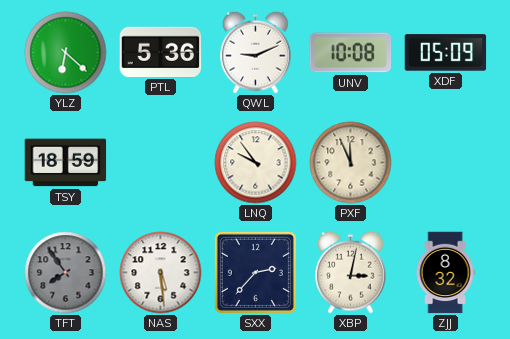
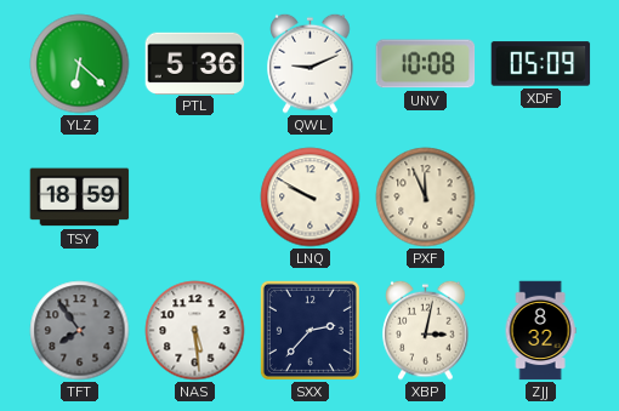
LNQ: 9:54 -> 9:50
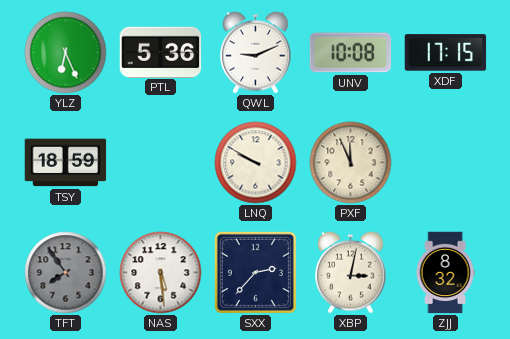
YLZ: 6:22 -> 6:26
XDF: 05:09 -> 17:15
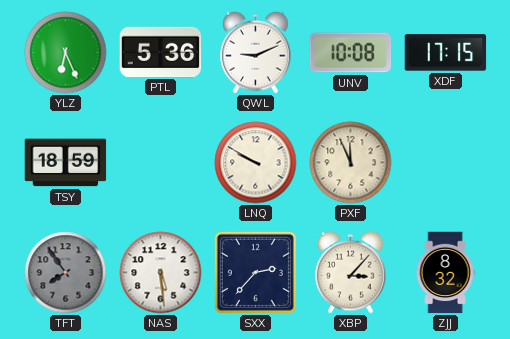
XBP: 3:02 -> 3:07
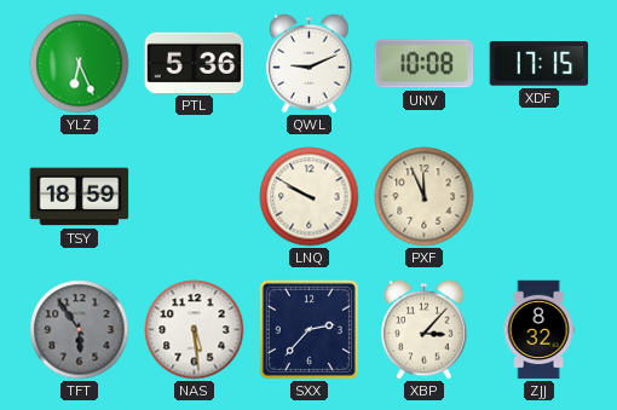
TFT: 7:54 -> 5:54
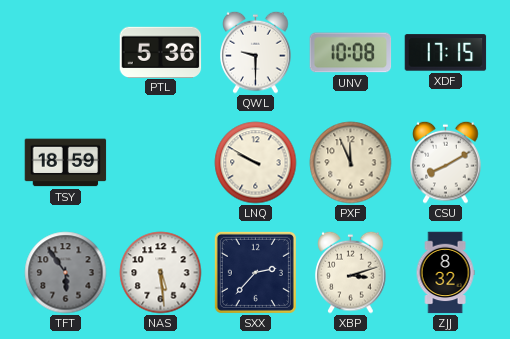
YLZ: 6:26 -> none
QWL: 9:11 -> 9:30
CSU: none -> 8:10
XBP: 3:07 -> 3:12
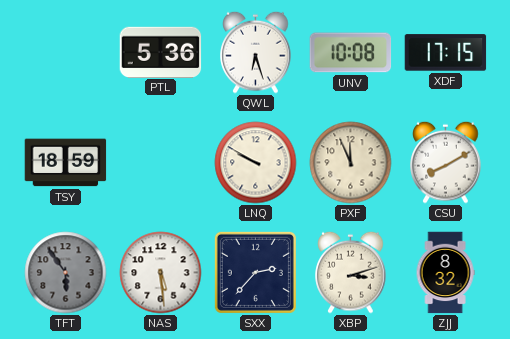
QWL: 9:30 -> 6:27
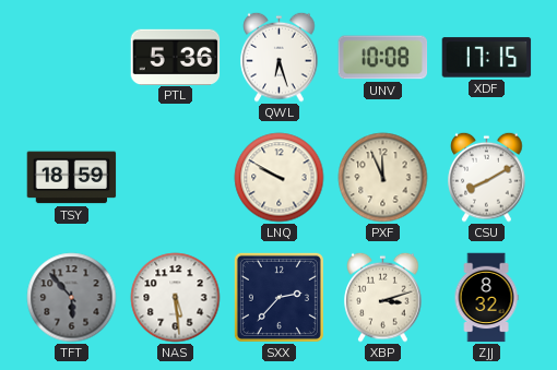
TFT: 5:54 -> 5:53
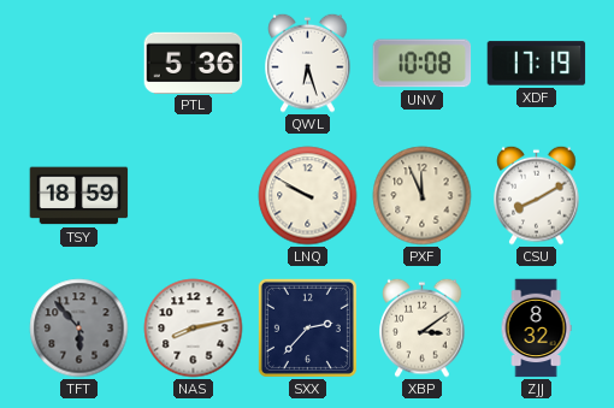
XDF: 17:15 -> 17:19
NAS: 5:29 -> 8:13
XBP: 3:12 -> 3:09
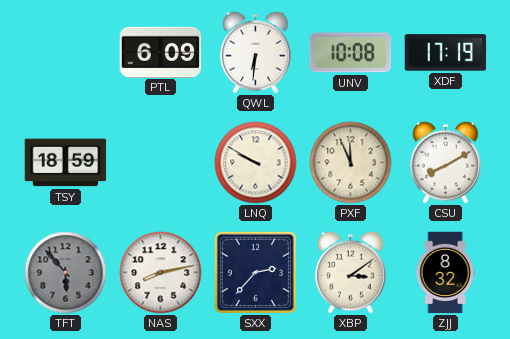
PTL: 5:36 -> 6:09
QWL: 6:27 -> 6:31
